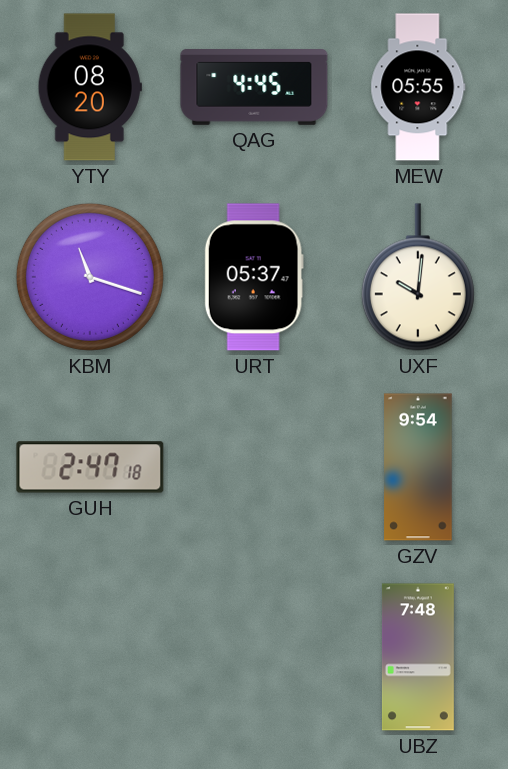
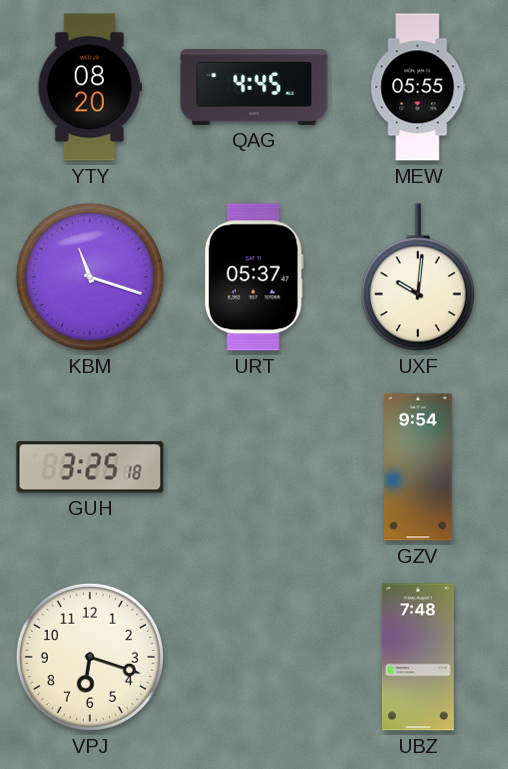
GUH: 2:47 -> 3:25
VPJ: none -> 6:18
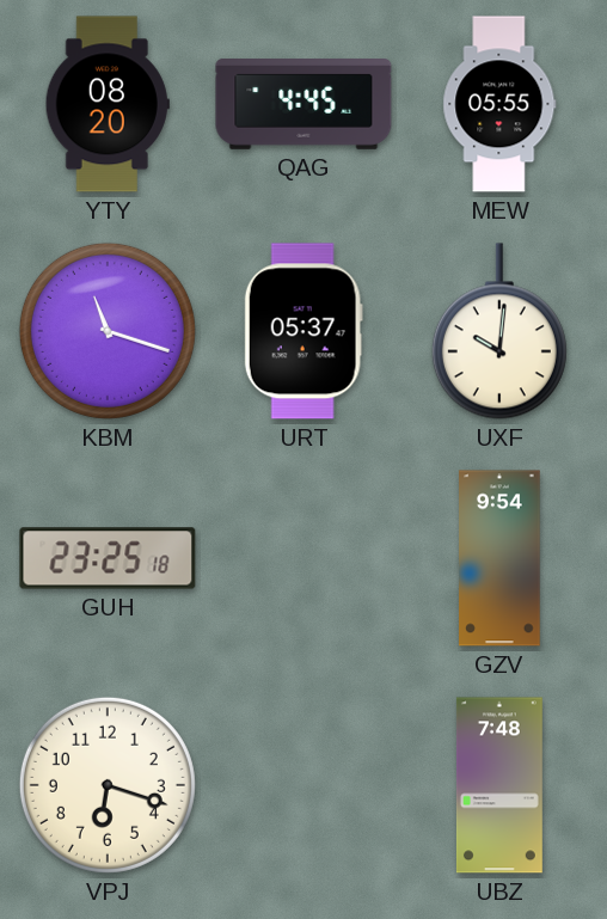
GUH: 3:25 -> 23:25
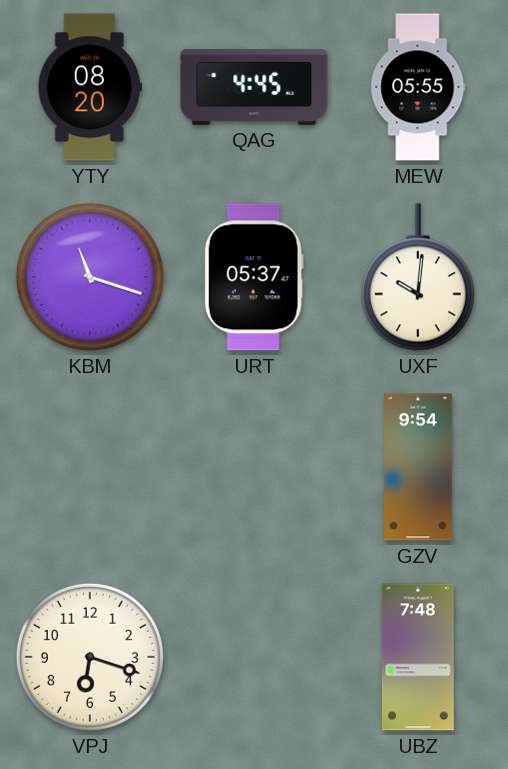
GUH: 23:25 -> none
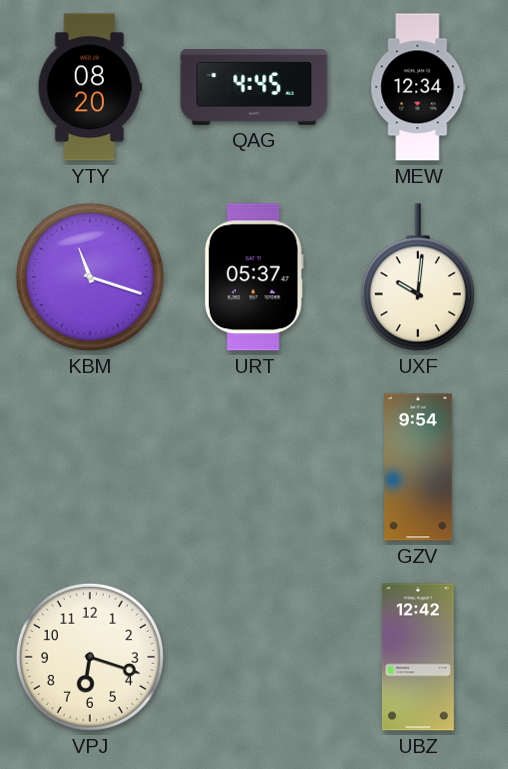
MEW: 05:55 -> 12:34
UBZ: 7:48 -> 12:42
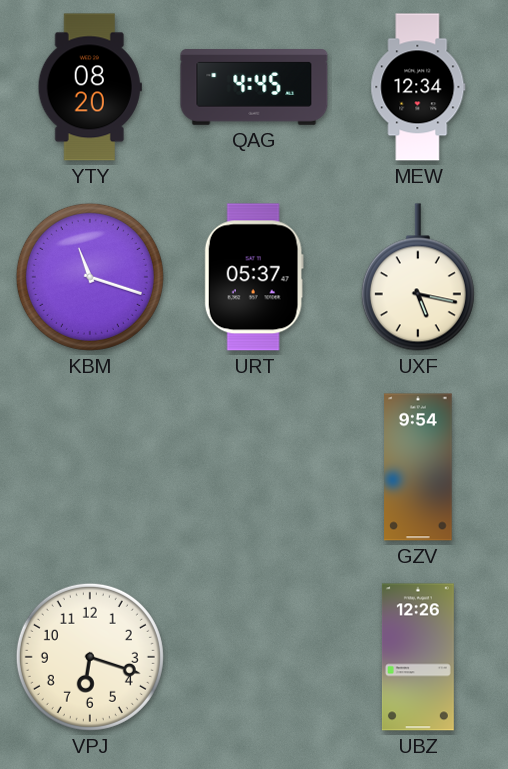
UXF: 10:01 -> 5:17
UBZ: 12:42 -> 12:26
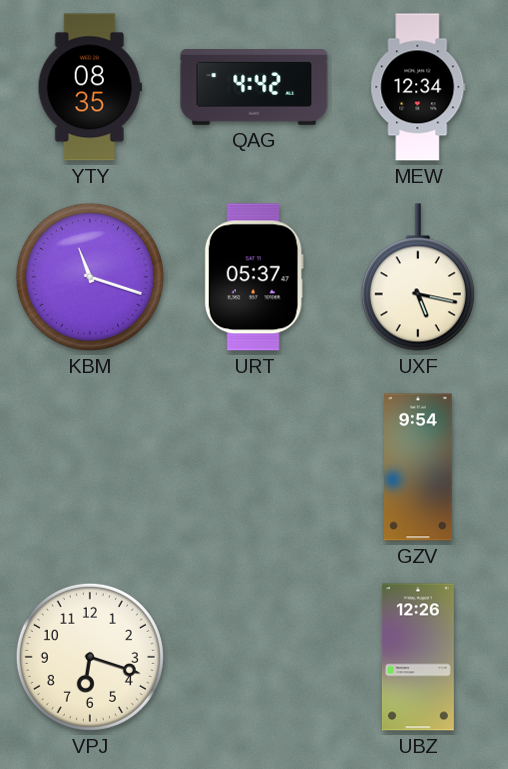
YTY: 08:20 -> 08:35
QAG: 4:45 -> 4:42
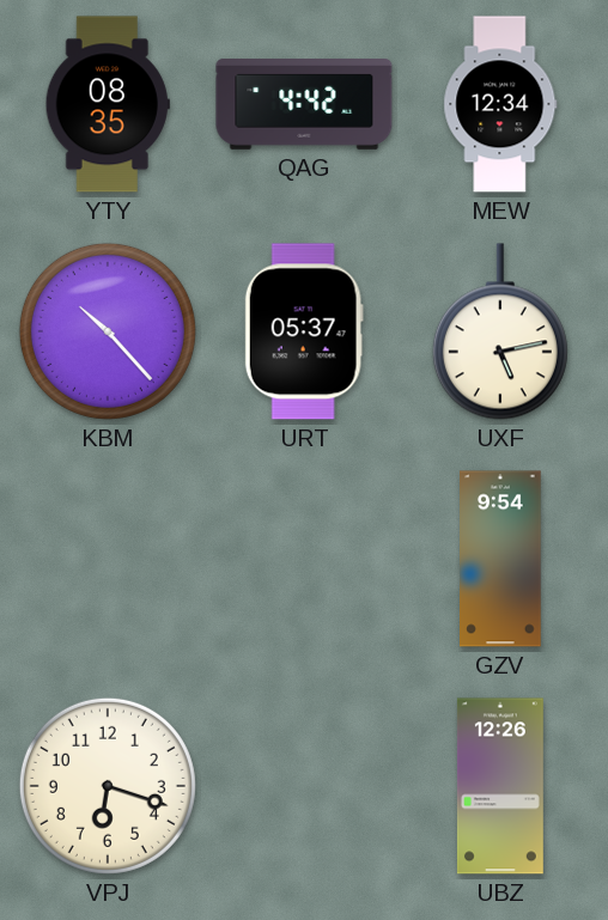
KBM: 11:18 -> 10:23
UXF: 5:17 -> 5:13
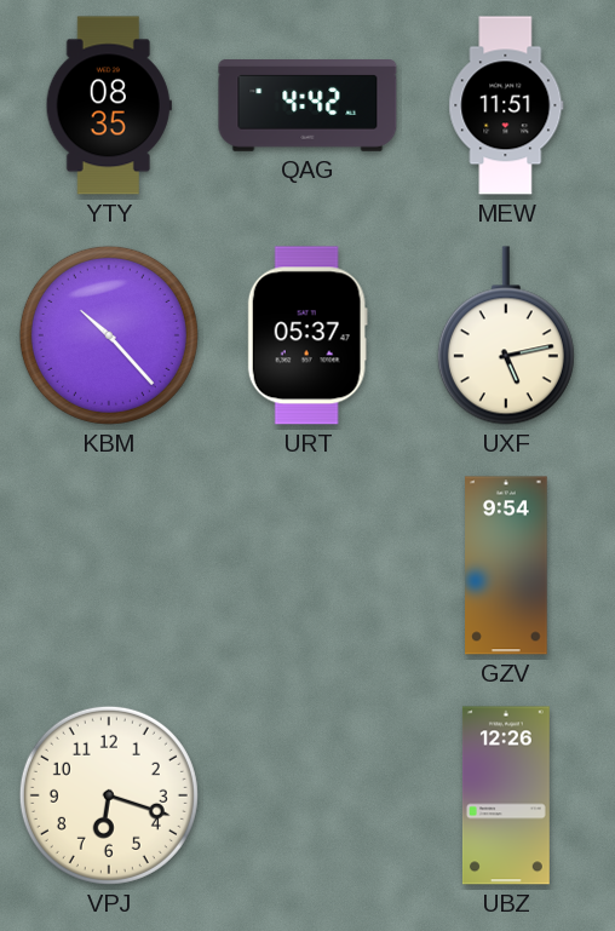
MEW: 12:34 -> 11:51
